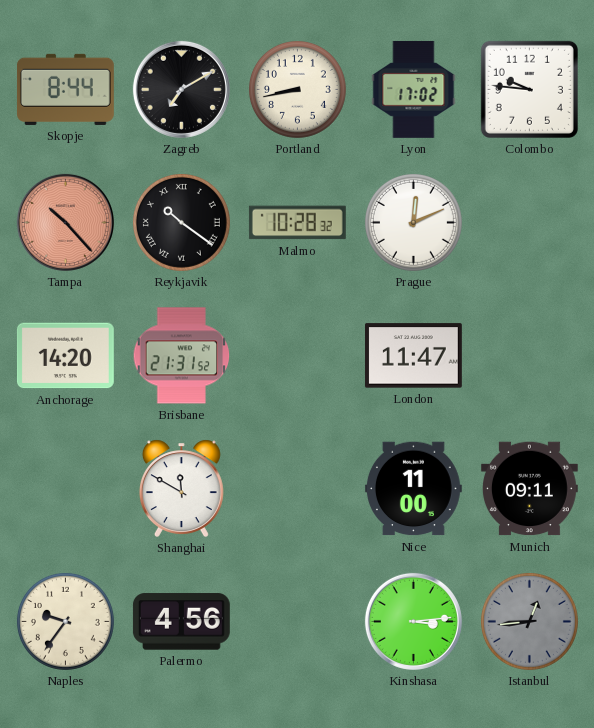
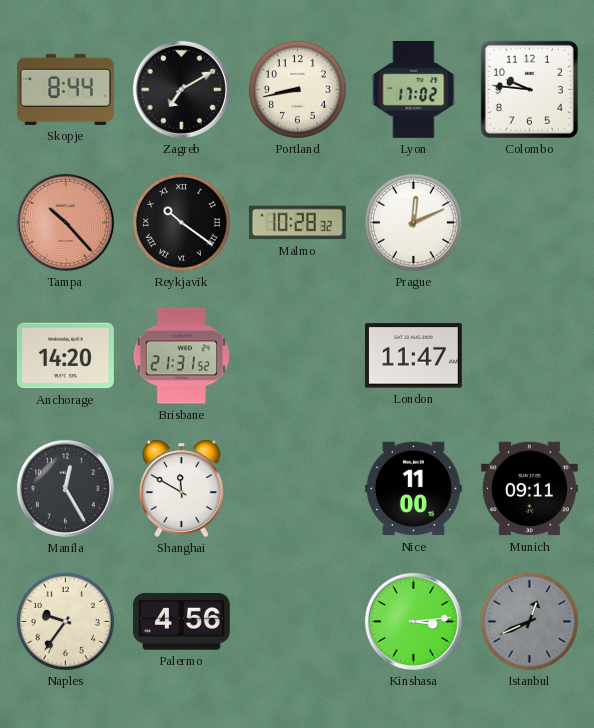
Manila: none -> 12:25
Istanbul: 12:44 -> 12:41
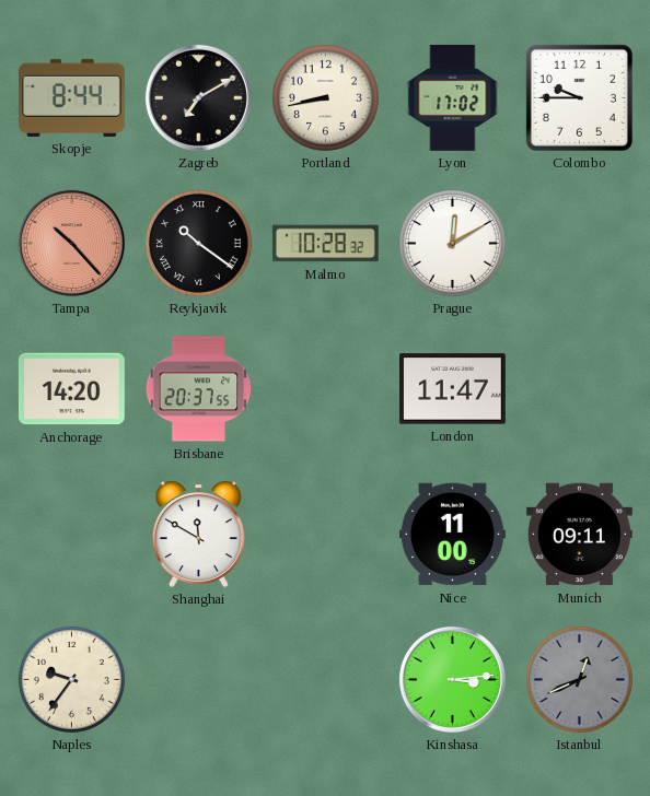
Colombo: 9:46 -> 9:45
Prague: 12:11 -> 12:10
Brisbane: 21:31 -> 20:37
Manila: 12:25 -> none
Palermo: 4:56 -> none
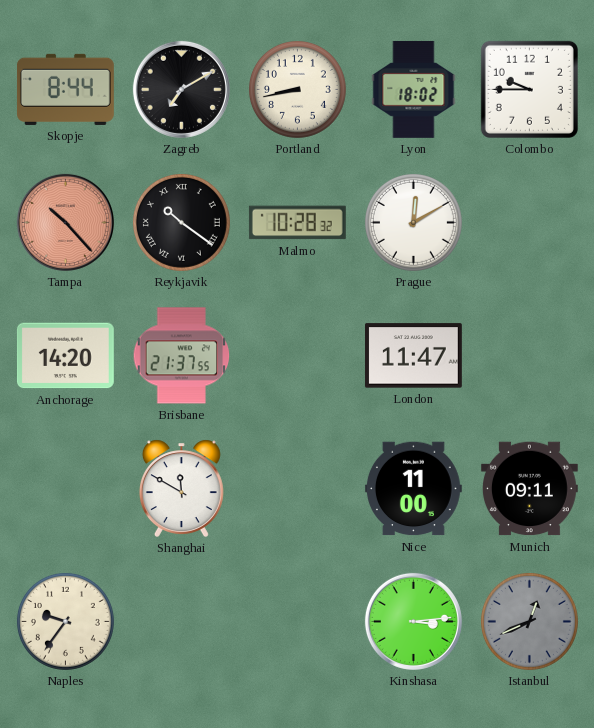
Lyon: 17:02 -> 18:02
Brisbane: 20:37 -> 21:37
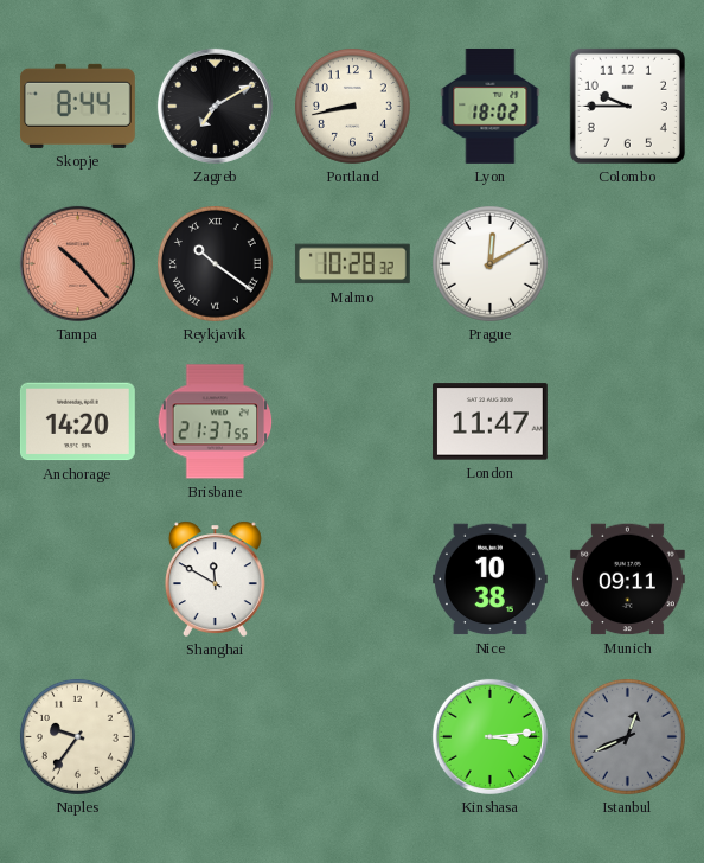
Nice: 11:00 -> 10:38
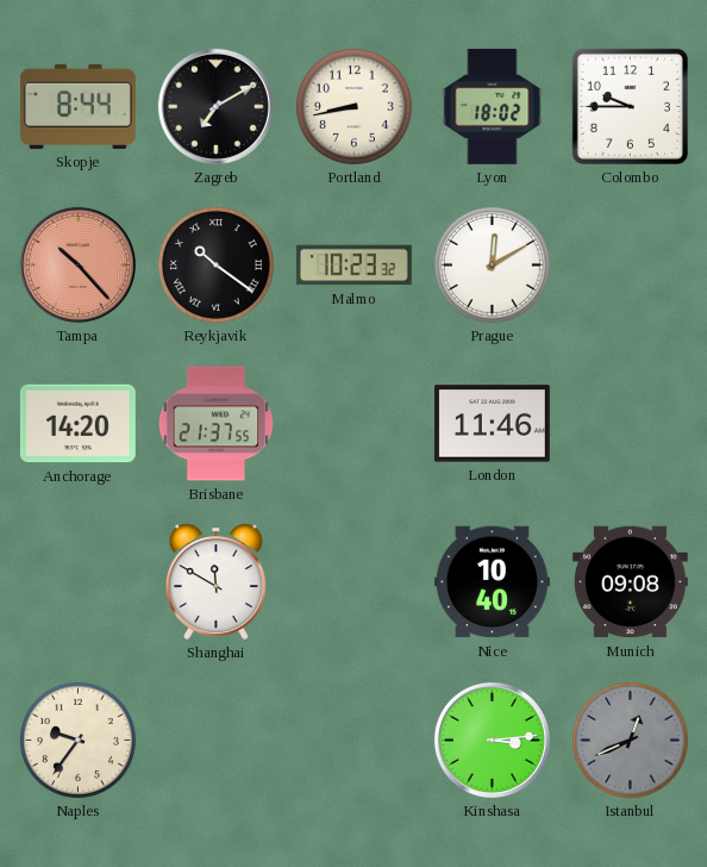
Malmo: 10:28 -> 10:23
London: 11:47 -> 11:46
Nice: 10:38 -> 10:40
Munich: 09:11 -> 09:08
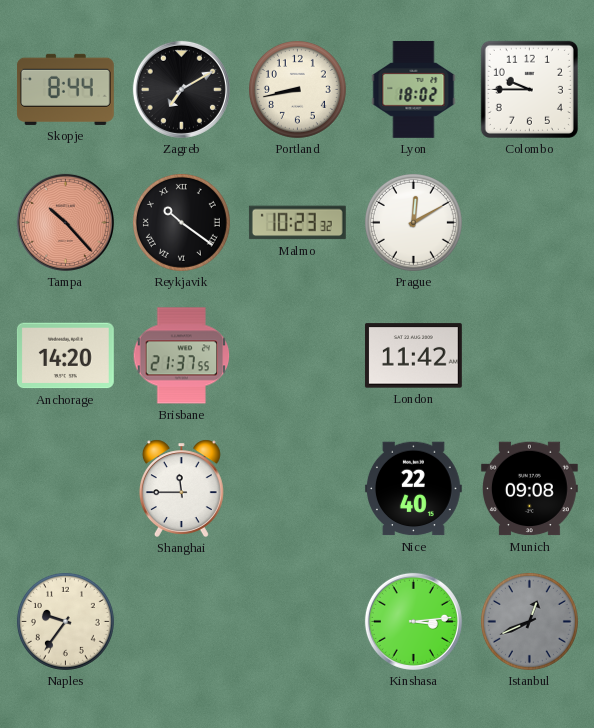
London: 11:46 -> 11:42
Shanghai: 11:50 -> 11:45
Nice: 10:40 -> 22:40
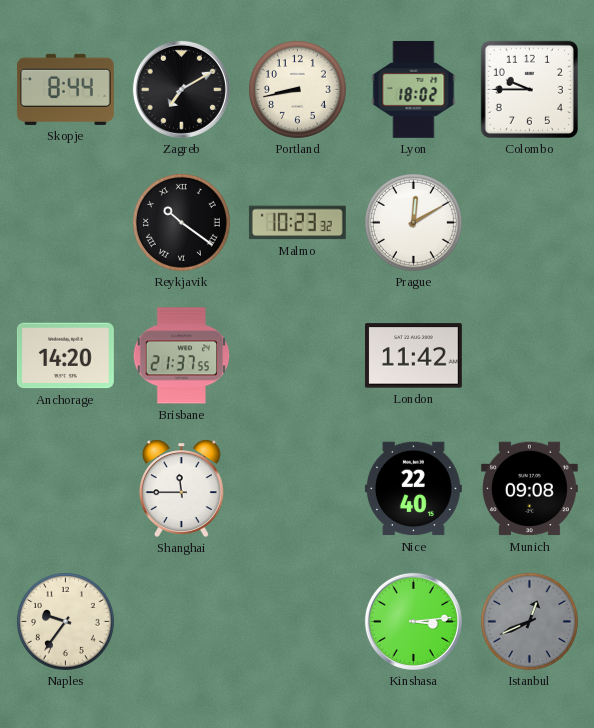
Tampa: 10:23 -> none
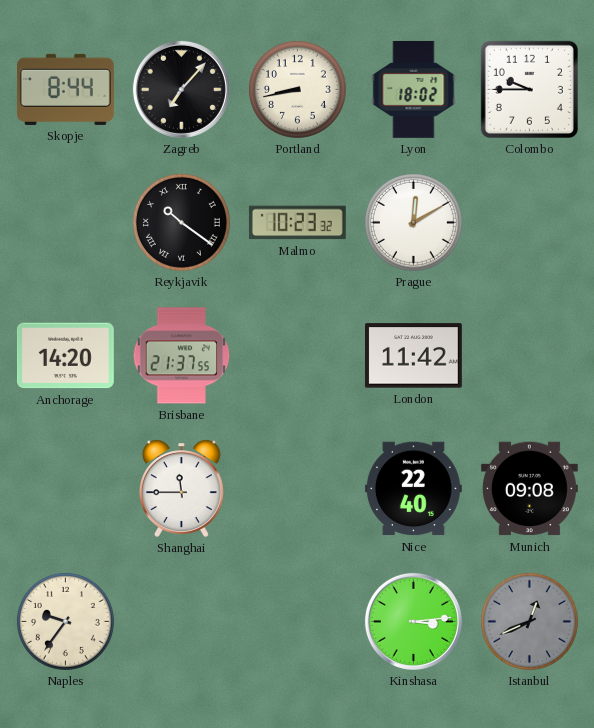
Zagreb: 7:10 -> 7:07
